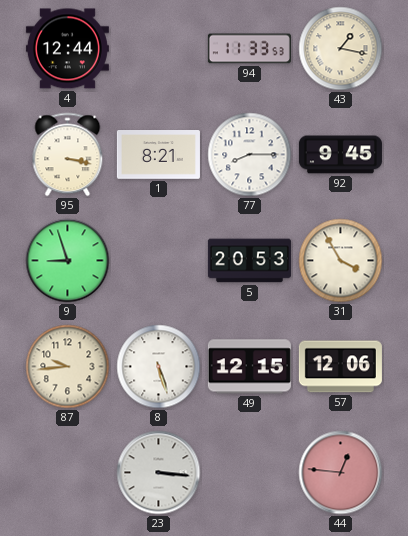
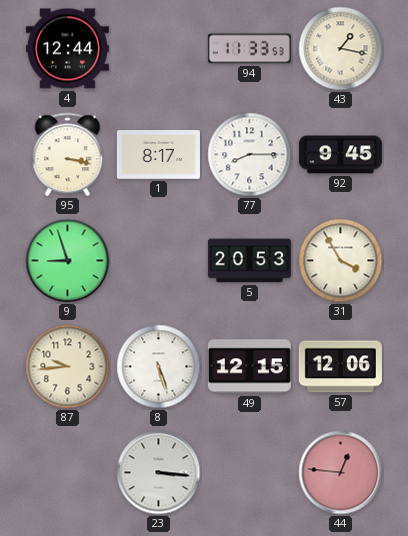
1: 8:21 -> 8:17
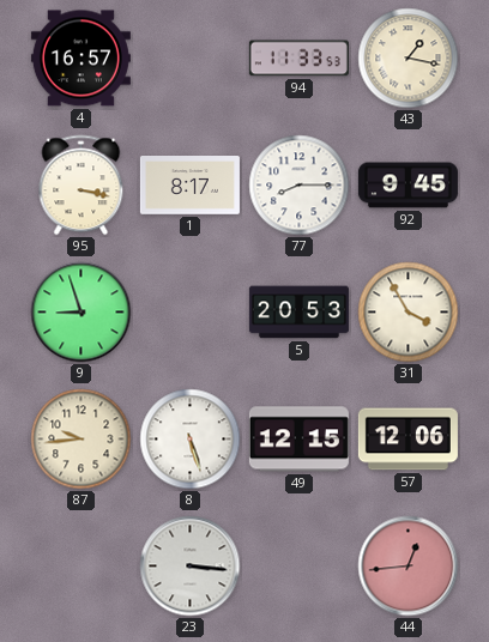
4: 12:44 -> 16:57
44: 12:46 -> 12:44
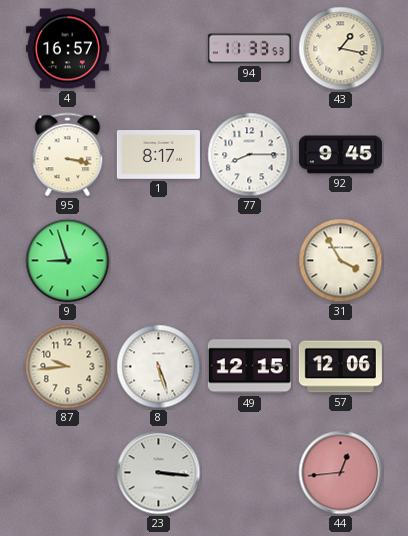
5: 20:53 -> none
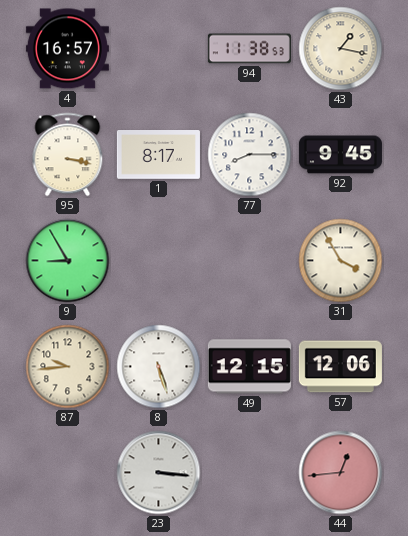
94: 11:33 -> 11:38
9: 8:57 -> 8:55
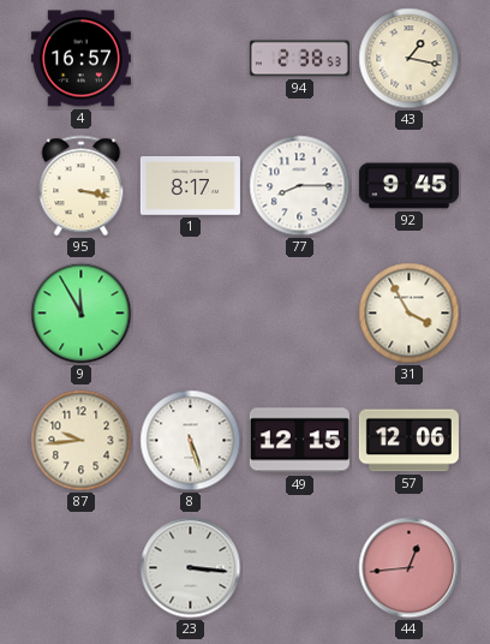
94: 11:38 -> 2:38
9: 8:55 -> 11:55
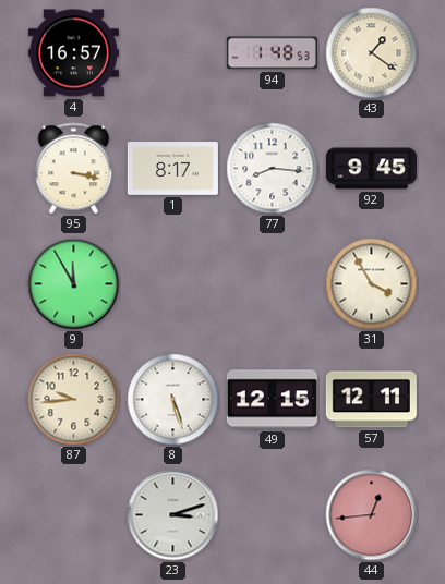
94: 2:38 -> 1:48
43: 1:17 -> 1:21
77: 8:15 -> 8:16
57: 12:06 -> 12:11
23: 3:16 -> 3:12
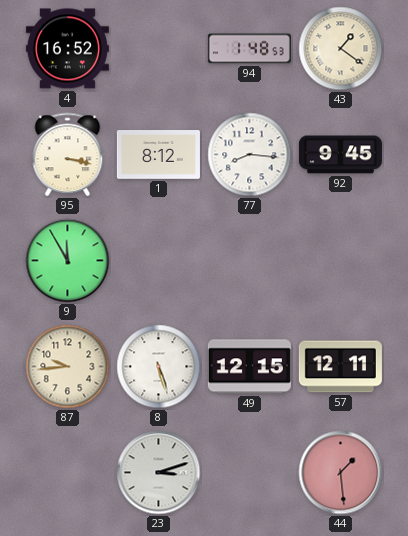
4: 16:57 -> 16:52
1: 8:17 -> 8:12
31: 3:55 -> none
44: 12:44 -> 1:29
